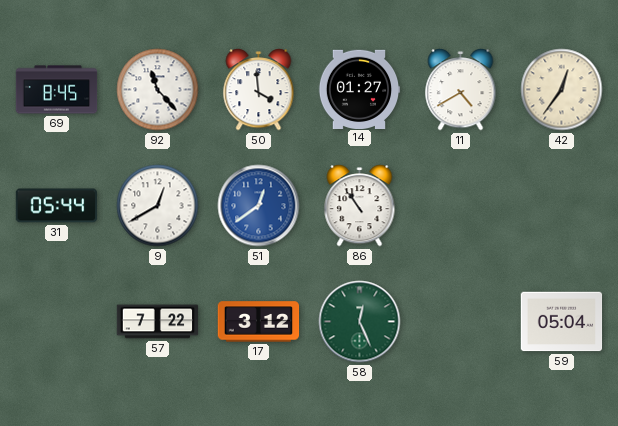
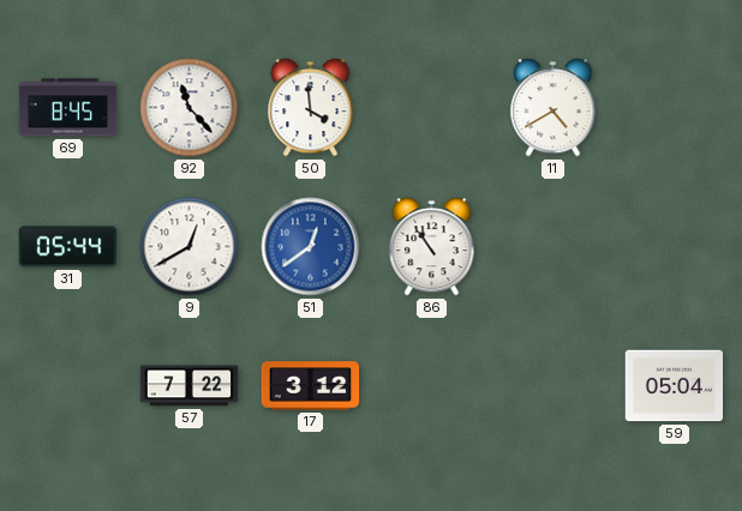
14: 01:27 -> none
42: 12:36 -> none
58: 12:26 -> none
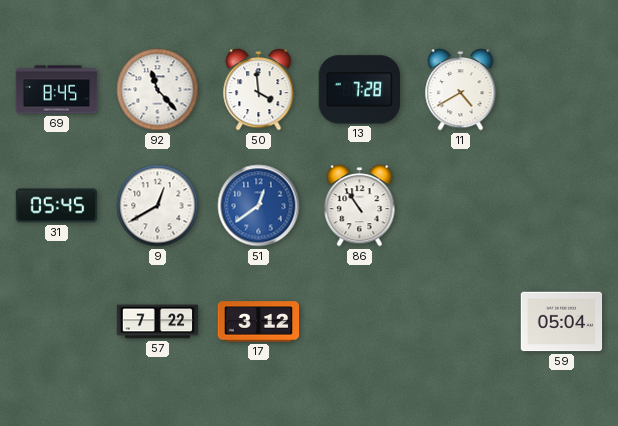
13: none -> 7:28
31: 05:44 -> 05:45
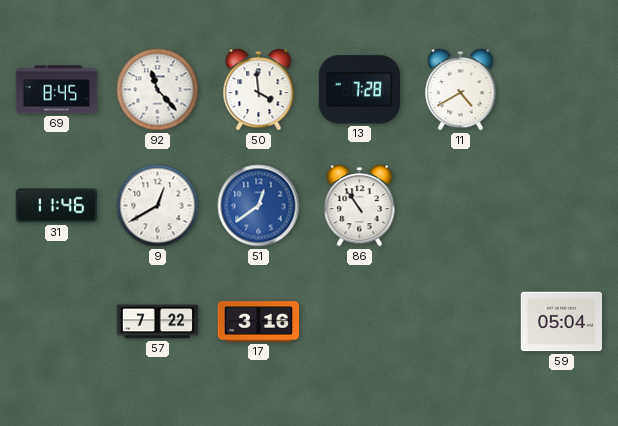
31: 05:45 -> 11:46
17: 3:12 -> 3:16
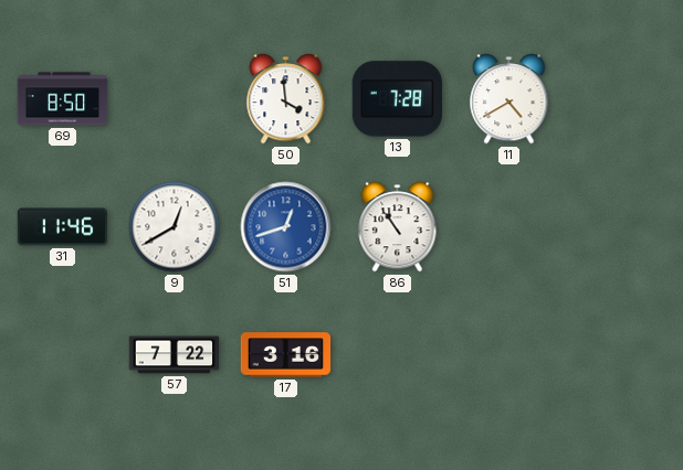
69: 8:45 -> 8:50
92: 11:23 -> none
51: 12:39 -> 12:42
59: 05:04 -> none
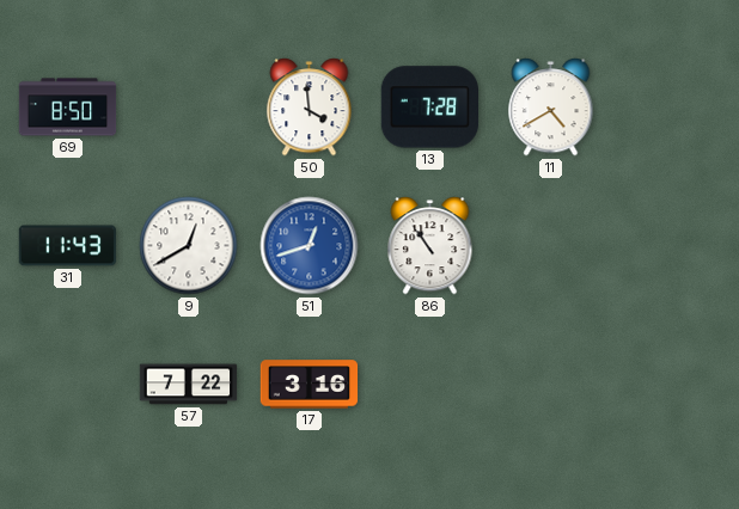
31: 11:46 -> 11:43
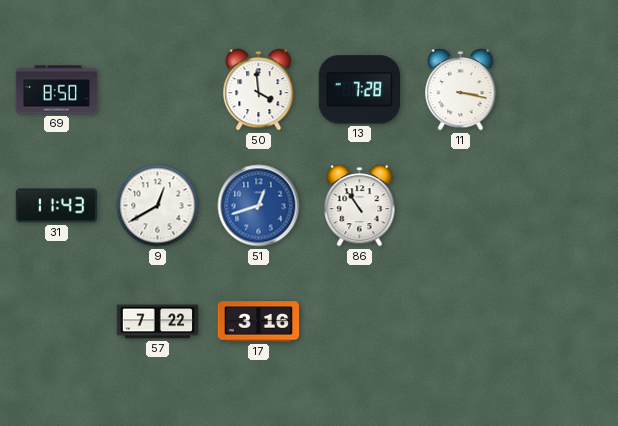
11: 4:40 -> 3:17
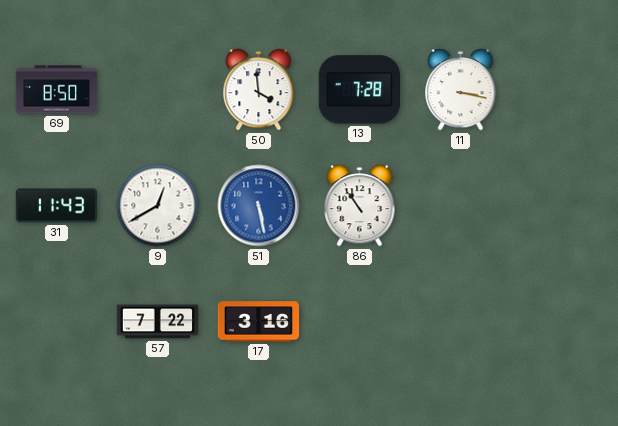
51: 12:42 -> 5:28
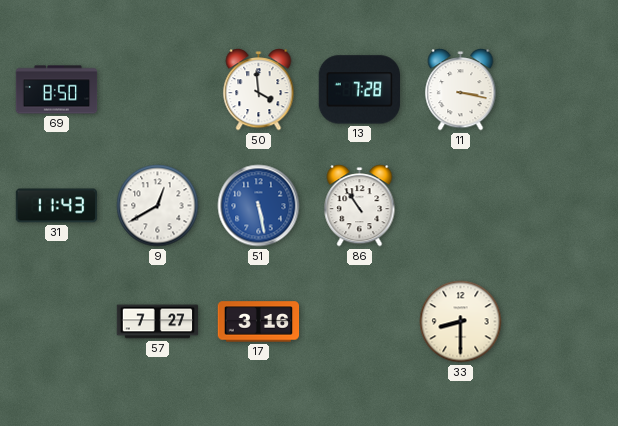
57: 7:22 -> 7:27
33: none -> 8:30
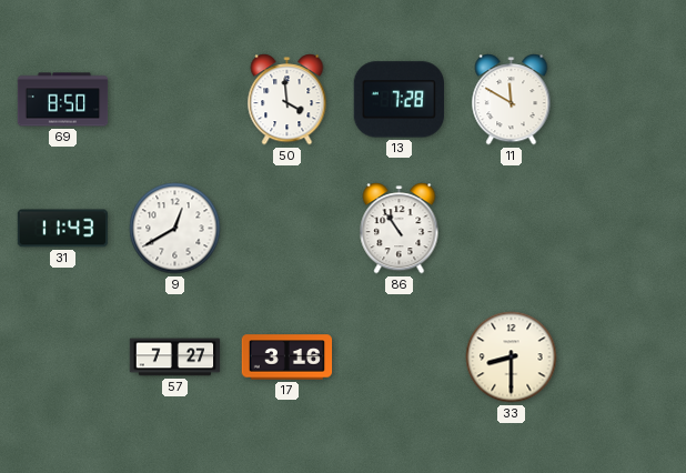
11: 3:17 -> 11:50
51: 5:28 -> none
